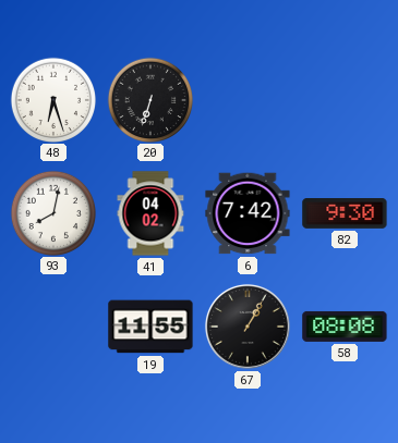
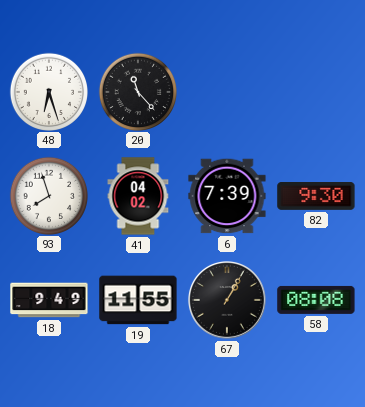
20: 6:33 -> 11:23
93: 8:02 -> 7:57
6: 7:42 -> 7:39
18: none -> 9:49
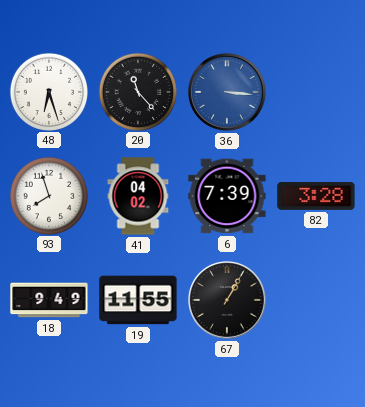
36: none -> 3:16
82: 9:30 -> 3:28
58: 08:08 -> none
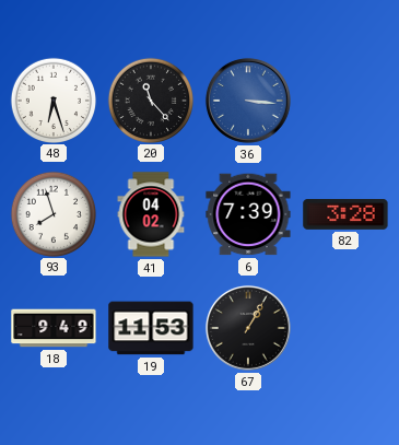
19: 11:55 -> 11:53
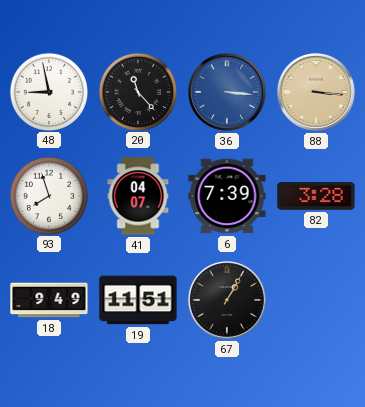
48: 6:27 -> 8:58
88: none -> 3:16
41: 04:02 -> 04:07
19: 11:53 -> 11:51
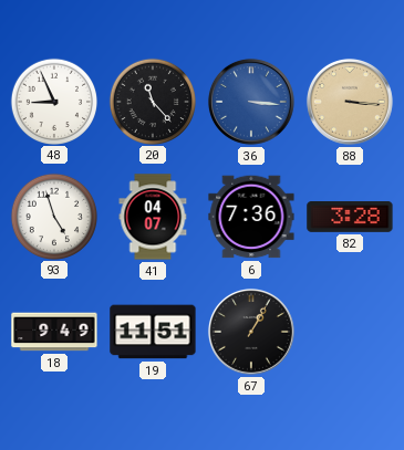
48: 8:58 -> 8:56
93: 7:57 -> 4:57
6: 7:39 -> 7:36
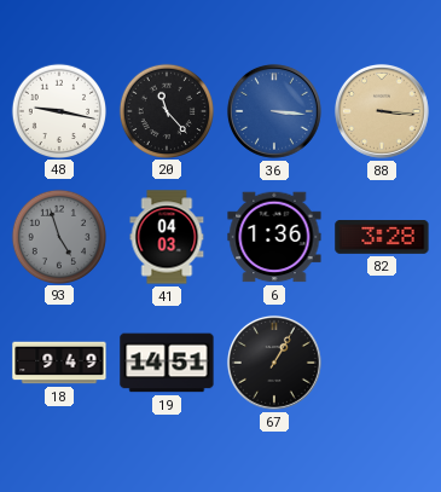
48: 8:56 -> 9:17
93 dial: white -> grey
41: 04:07 -> 04:03
6: 7:36 -> 1:36
19: 11:51 -> 14:51
